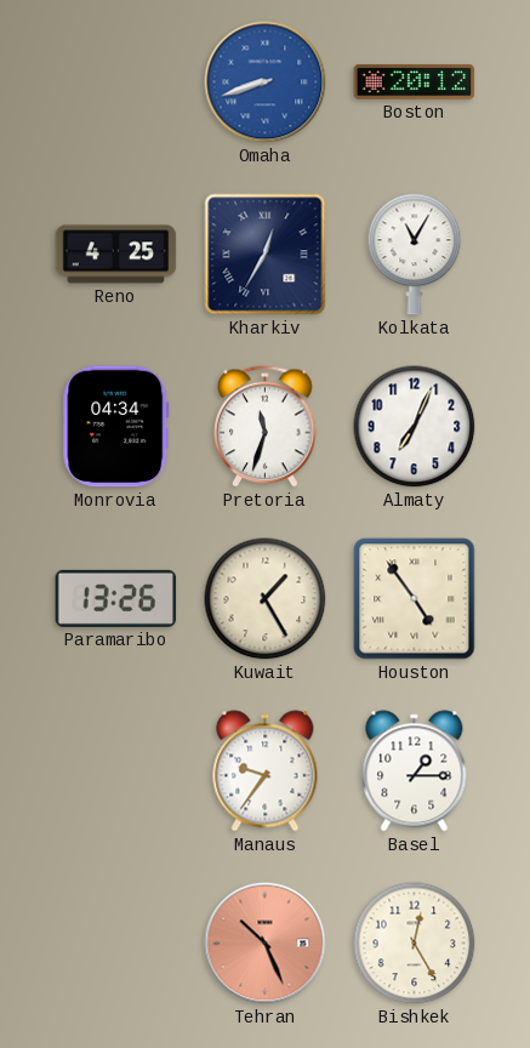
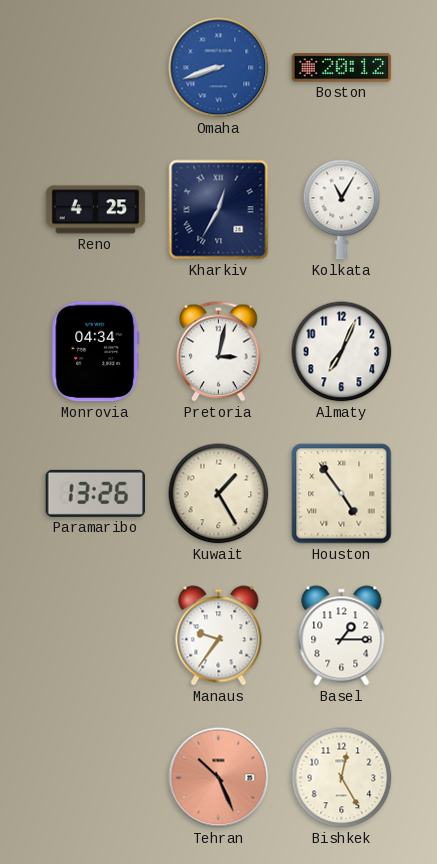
Pretoria: 11:33 -> 3:02
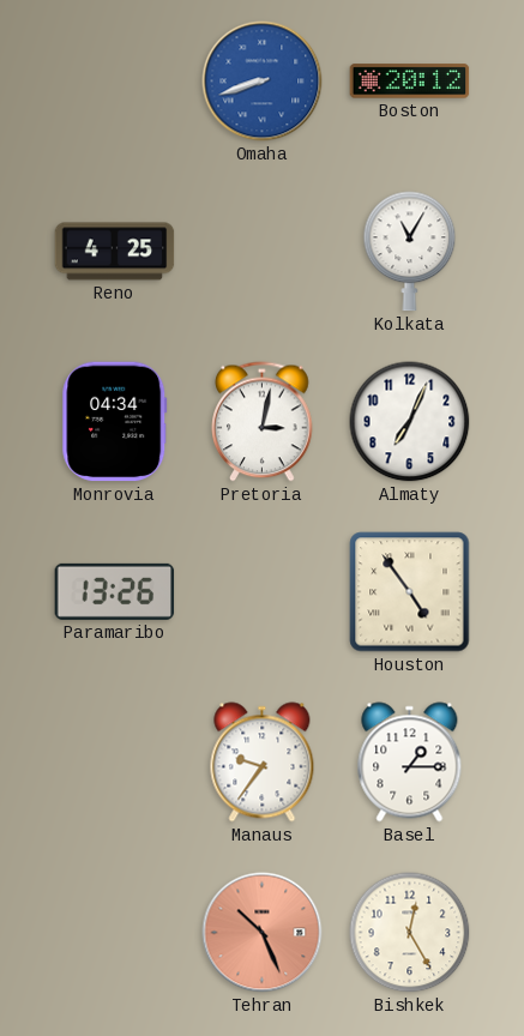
Kharkiv: 12:35 -> none
Kuwait: 1:25 -> none
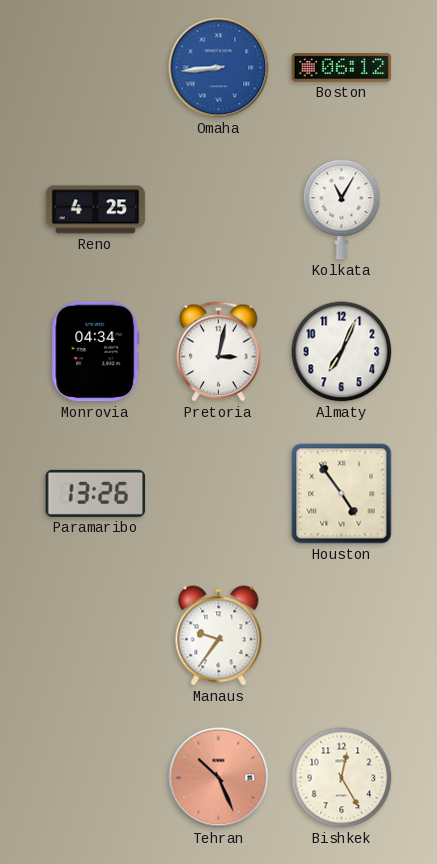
Omaha: 8:42 -> 8:44
Boston: 20:12 -> 06:12
Basel: 1:15 -> none
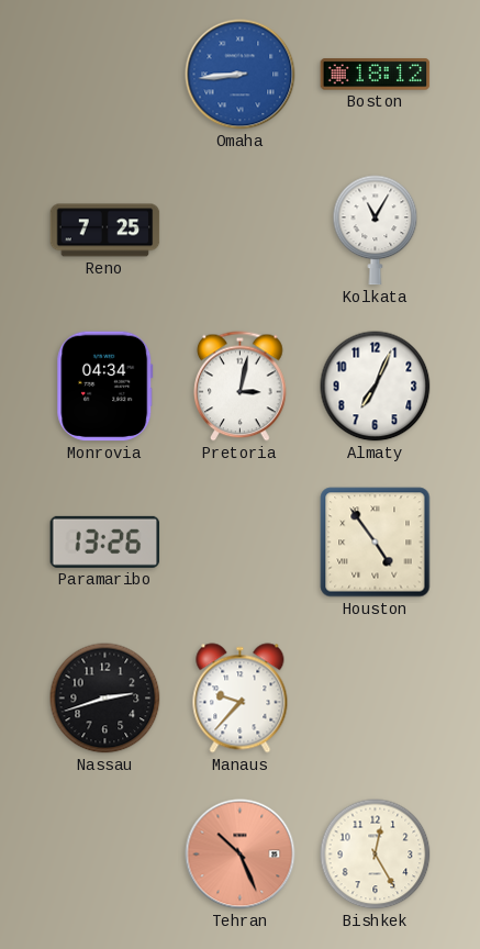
Boston: 06:12 -> 18:12
Reno: 4:25 -> 7:25
Nassau: none -> 2:42
Manaus: 9:36 -> 9:37
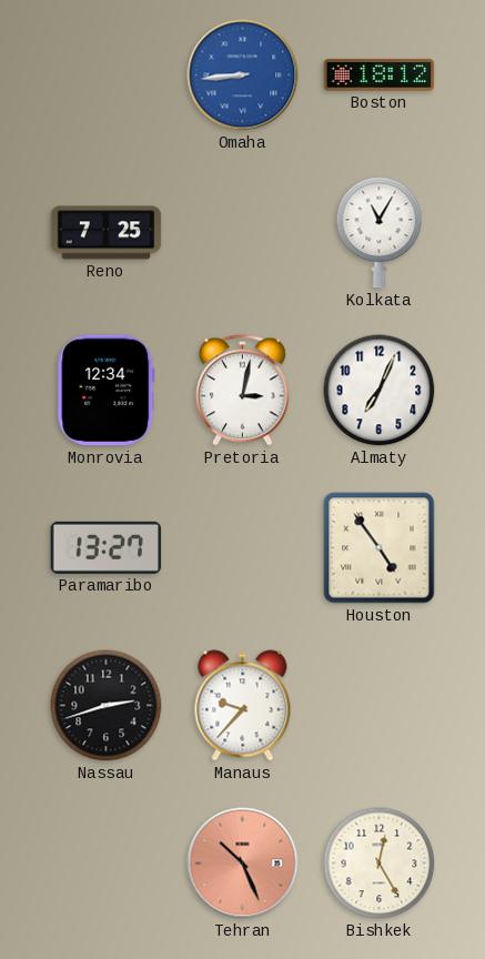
Monrovia: 04:34 -> 12:34
Paramaribo: 13:26 -> 13:27
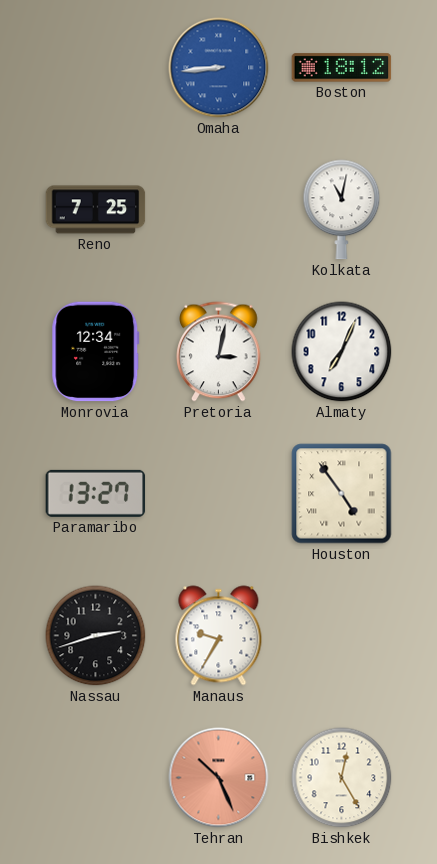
Kolkata: 11:05 -> 11:02
Manaus: 9:37 -> 9:35
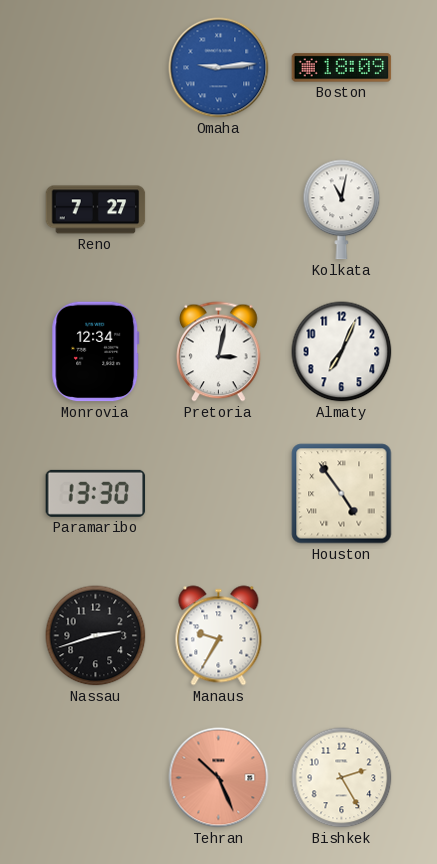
Omaha: 8:44 -> 9:14
Boston: 18:12 -> 18:09
Reno: 7:25 -> 7:27
Paramaribo: 13:27 -> 13:30
Bishkek: 12:25 -> 2:25
